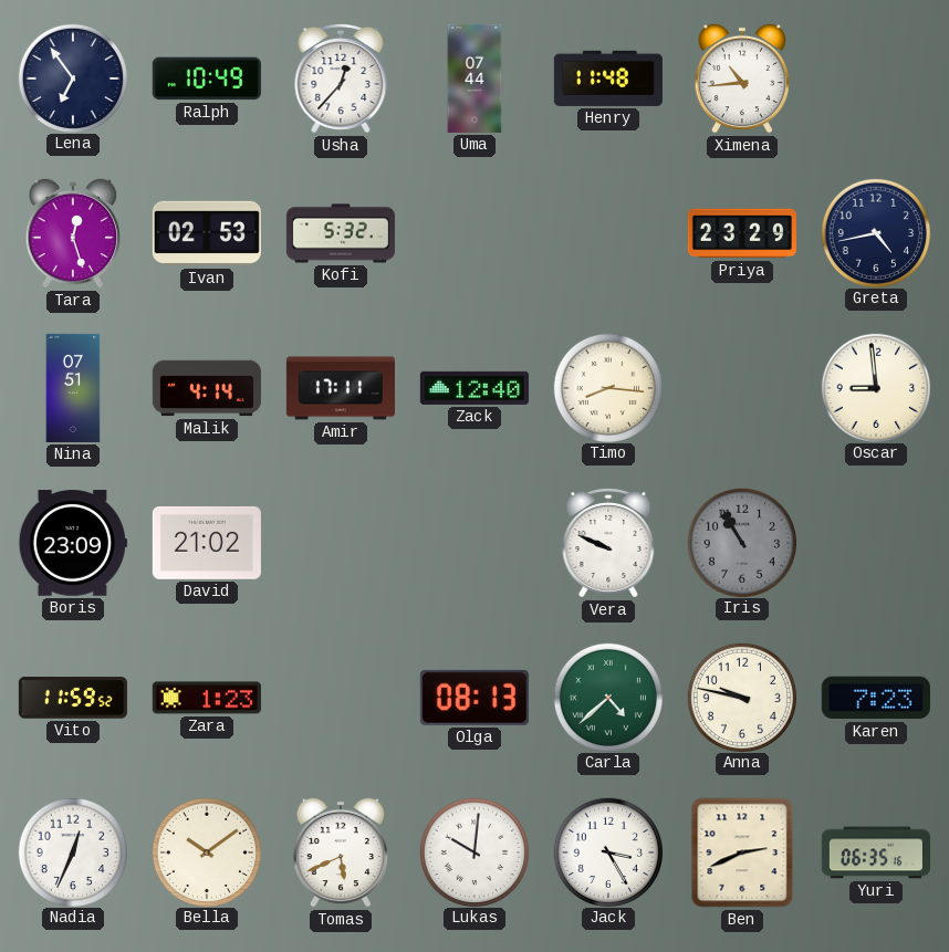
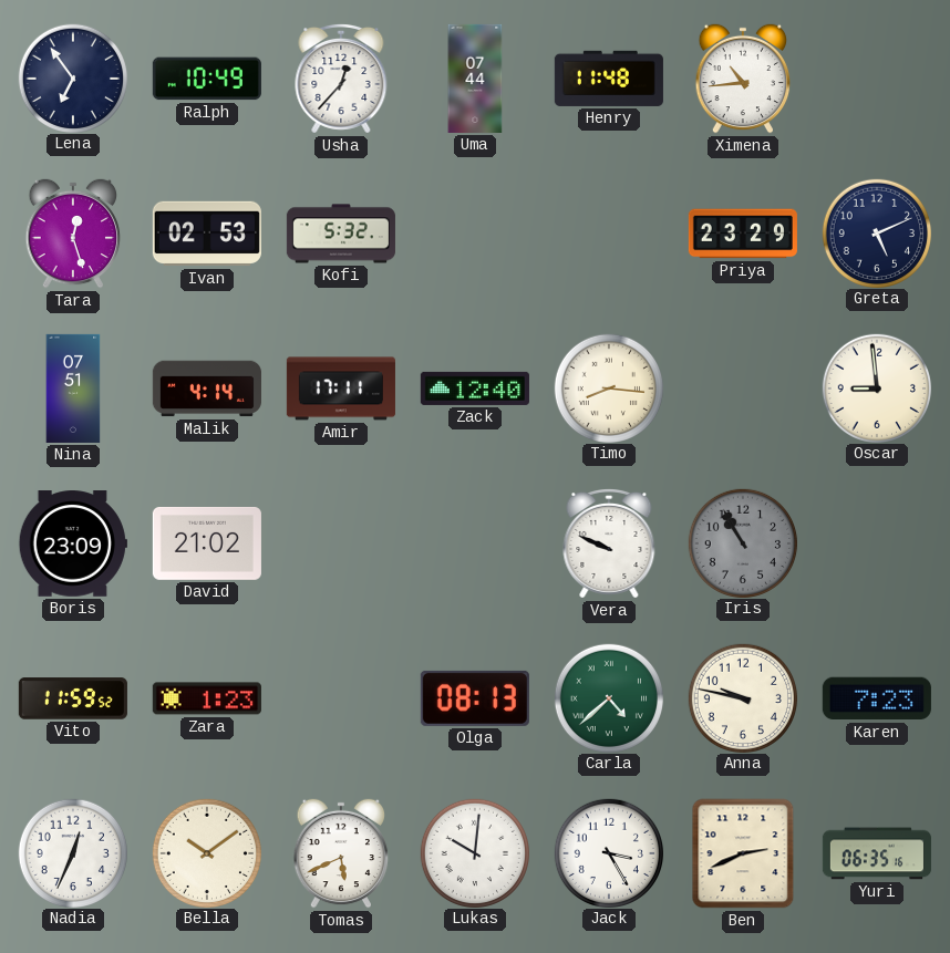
Greta: 4:43 -> 5:11
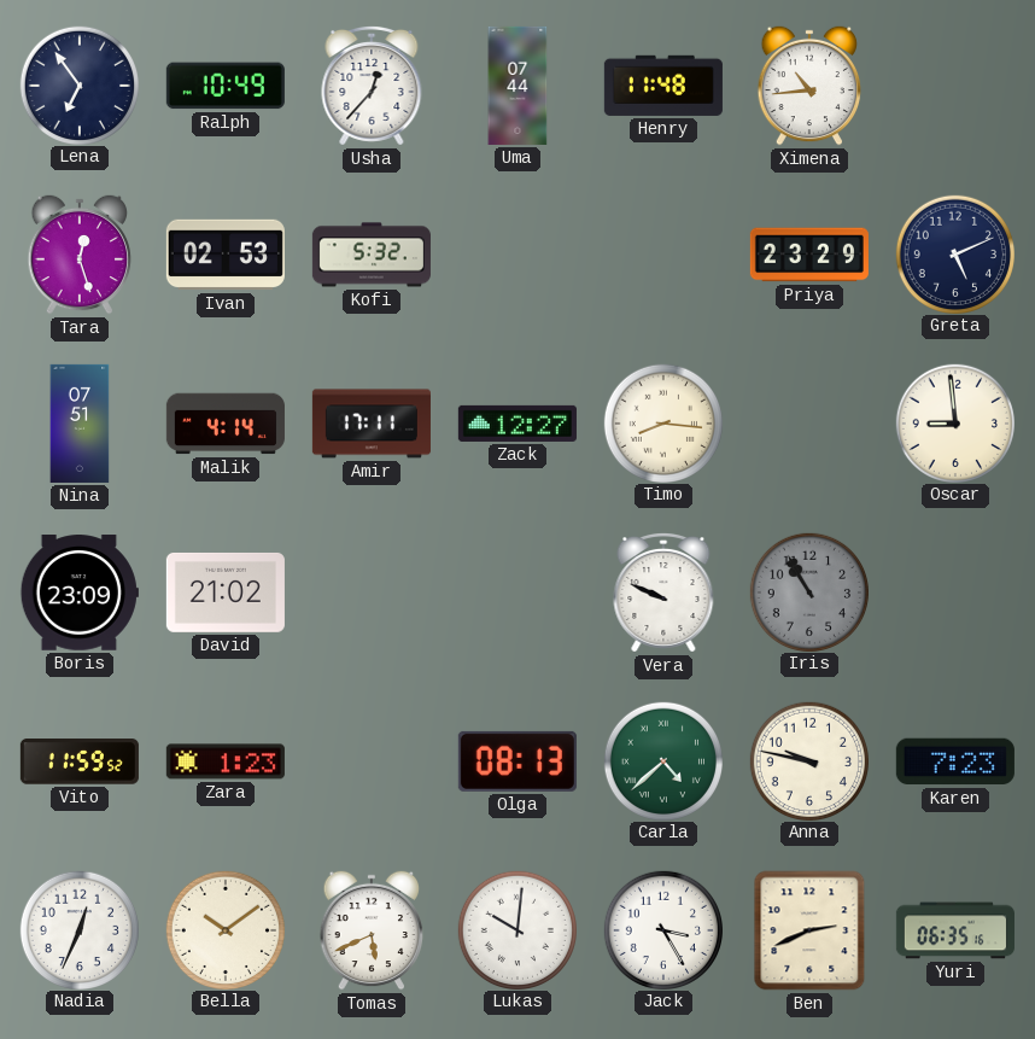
Zack: 12:40 -> 12:27
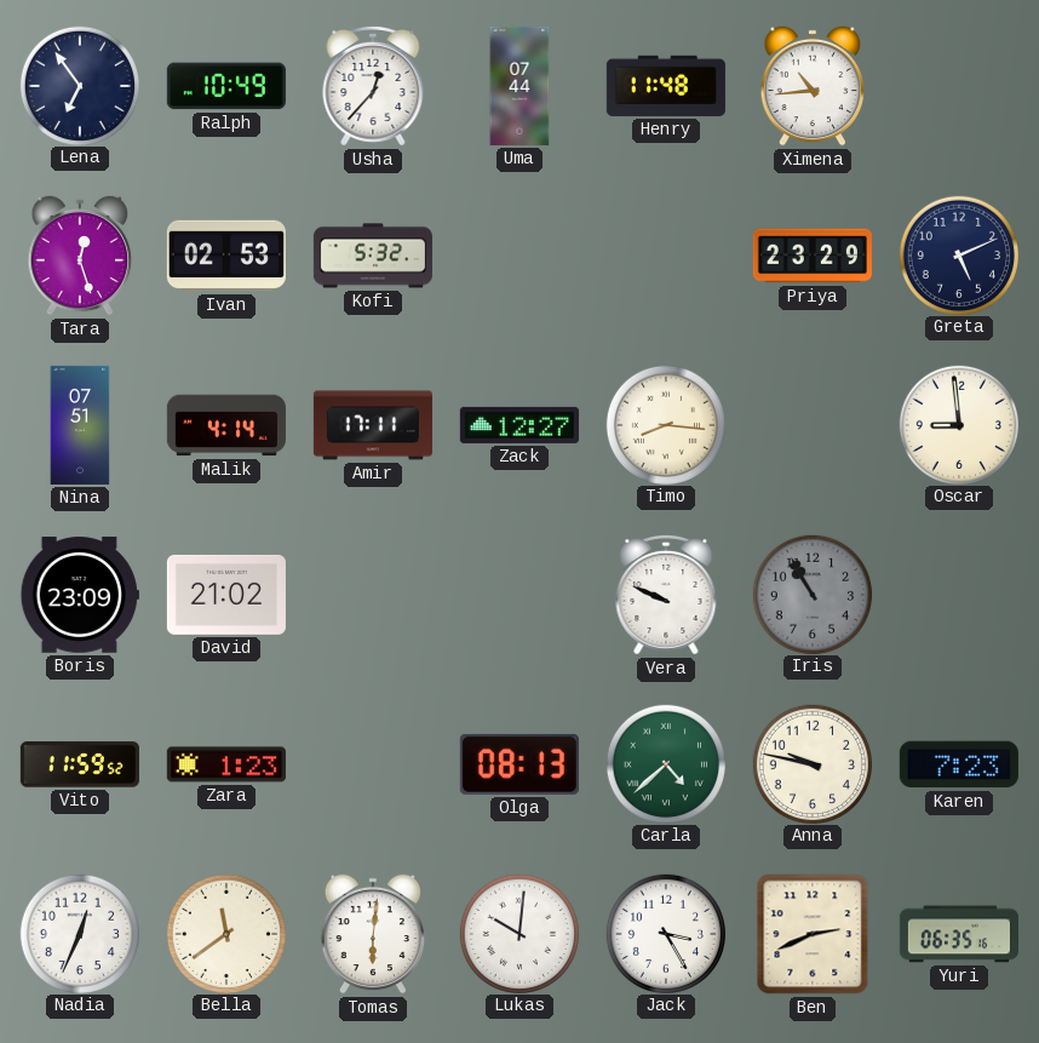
Bella: 10:09 -> 11:39
Tomas: 5:41 -> 6:01
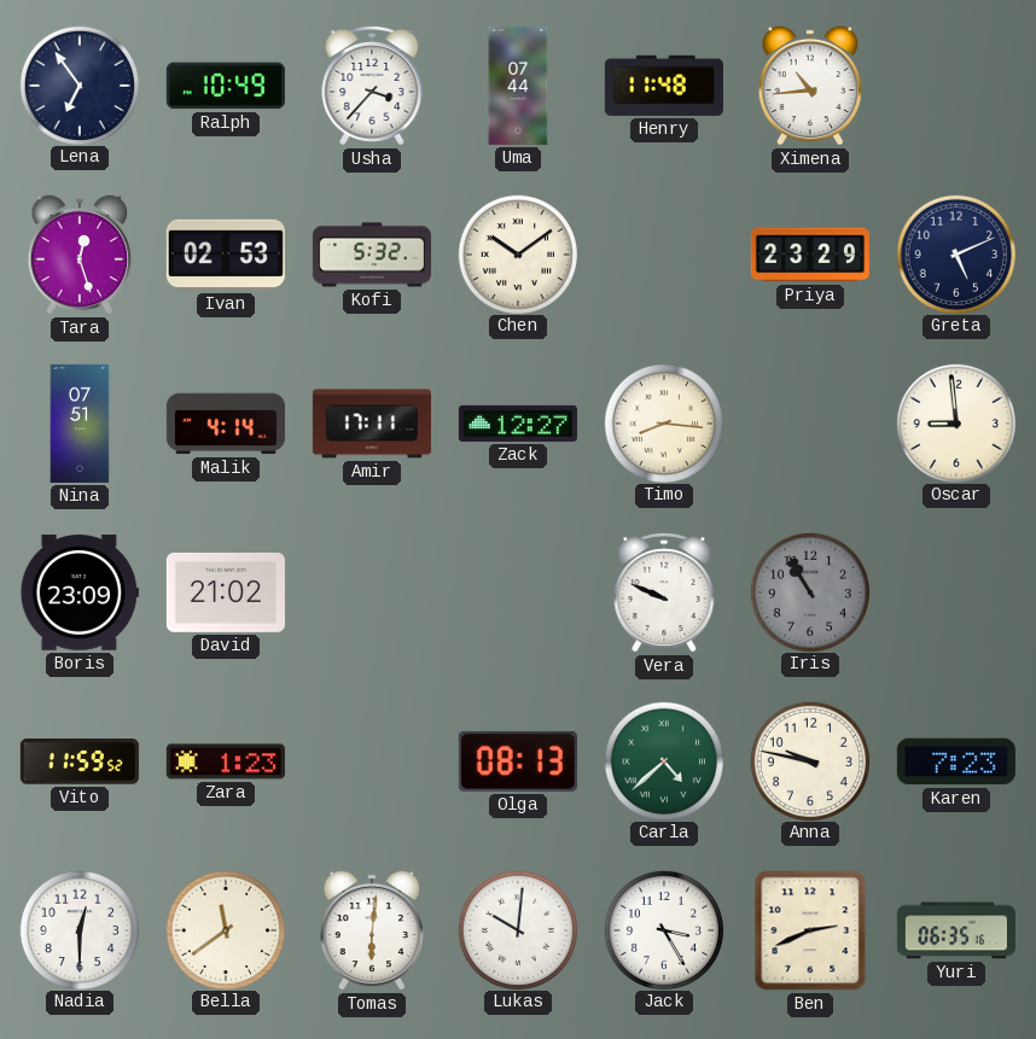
Usha: 12:37 -> 3:37
Chen: none -> 10:09
Nadia: 12:34 -> 12:30
